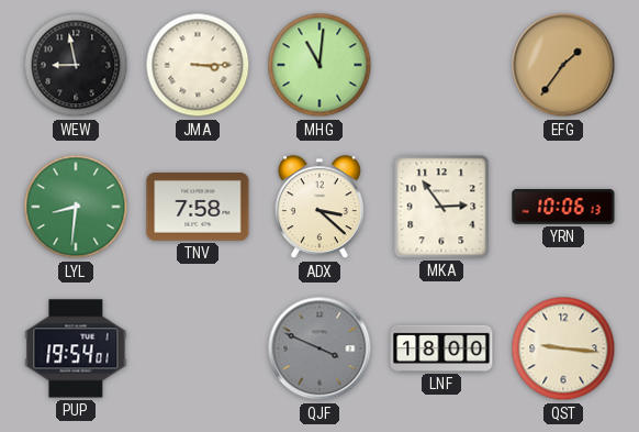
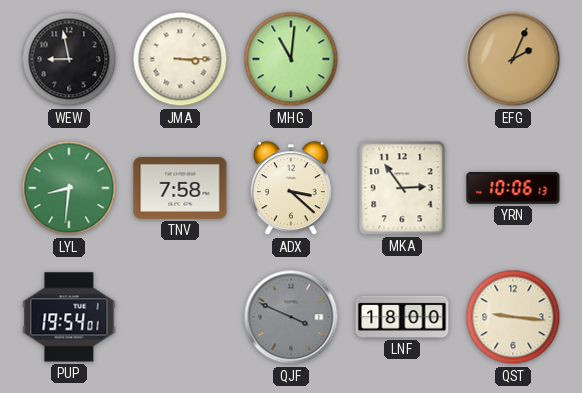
EFG: 1:36 -> 2:04
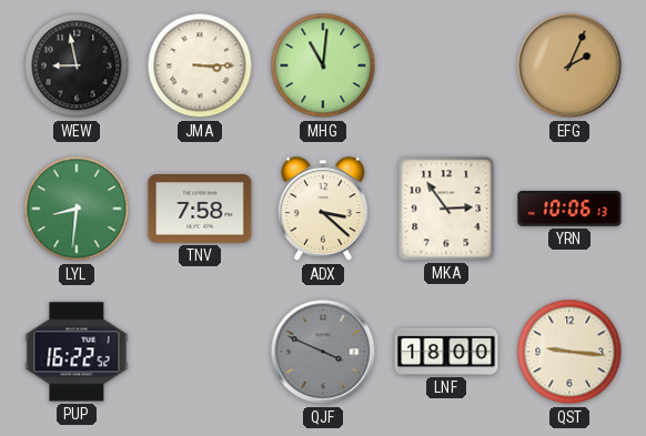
PUP: 19:54 -> 16:22
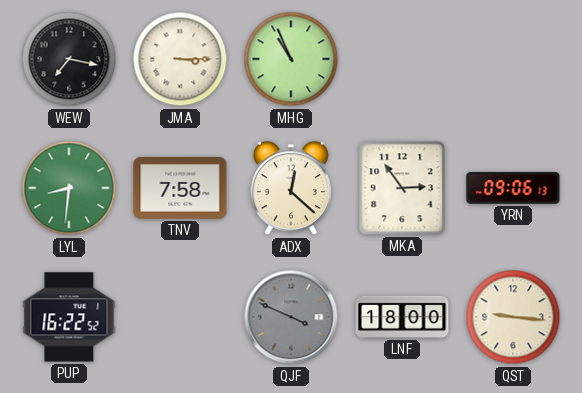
WEW: 8:58 -> 7:17
MHG: 11:01 -> 10:56
EFG: 2:04 -> none
ADX: 3:22 -> 12:22
YRN: 10:06 -> 09:06
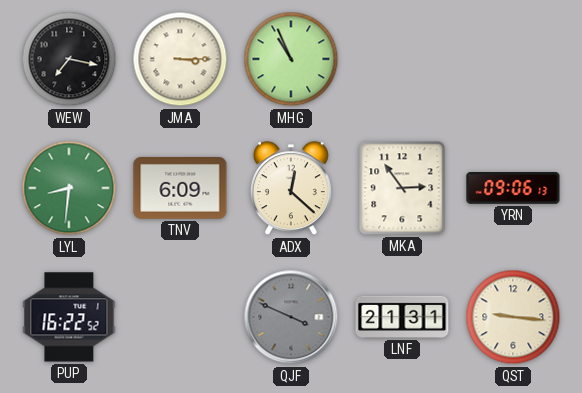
TNV: 7:58 -> 6:09
LNF: 18:00 -> 21:31
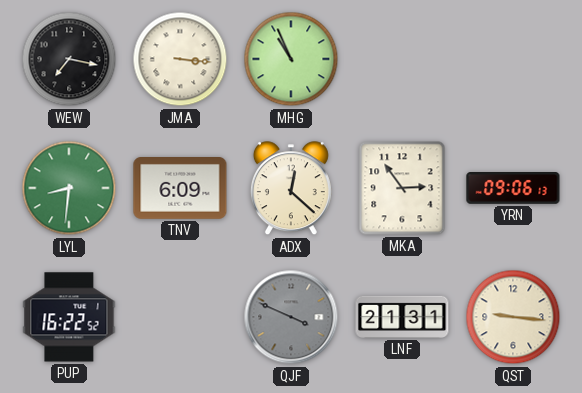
JMA: 3:15 -> 3:16
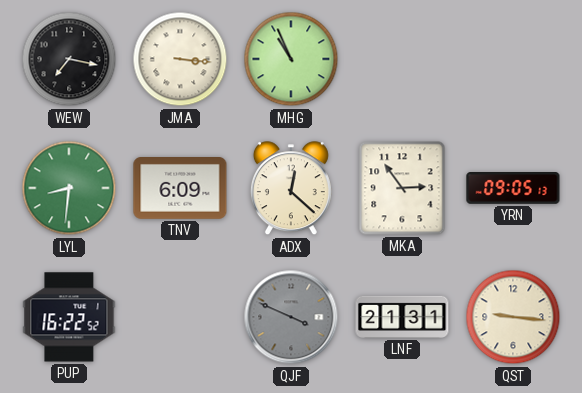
YRN: 09:06 -> 09:05
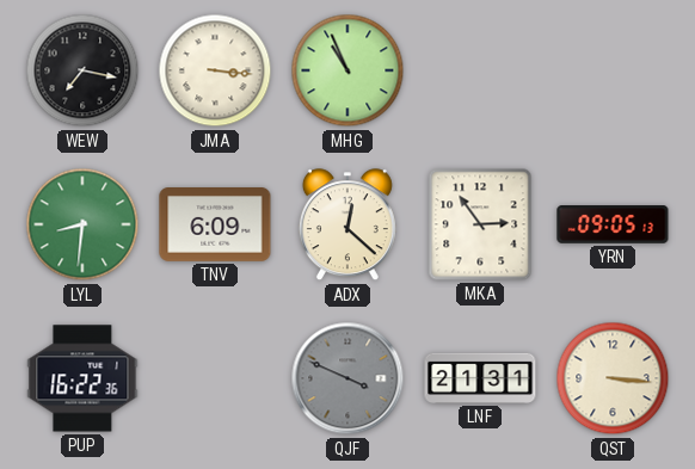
PUP: 16:22:52 -> 16:22:36
QST: 9:16 -> 3:16
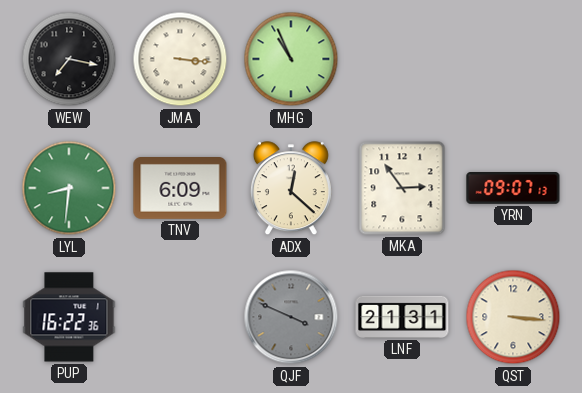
YRN: 09:05 -> 09:07
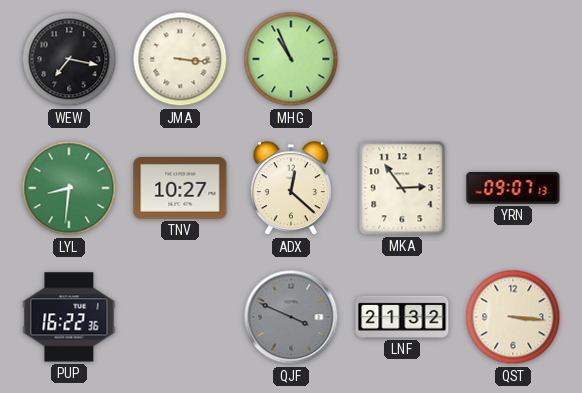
TNV: 6:09 -> 10:27
LNF: 21:31 -> 21:32
